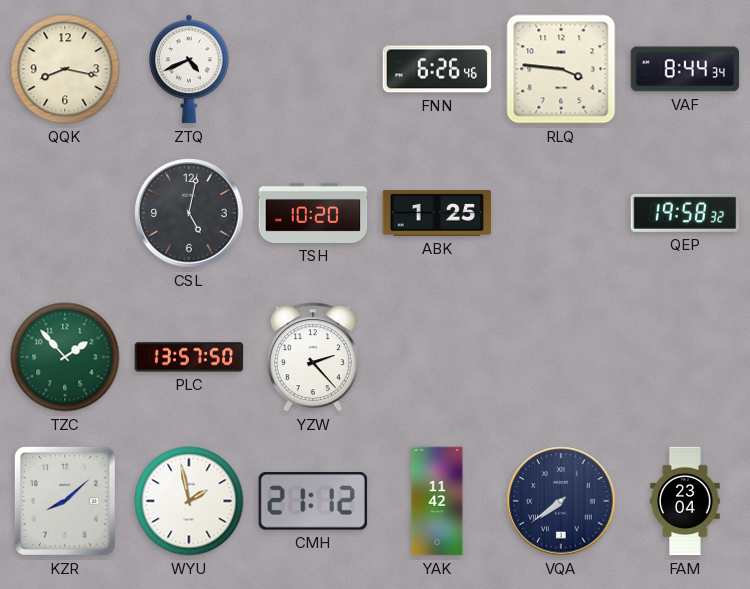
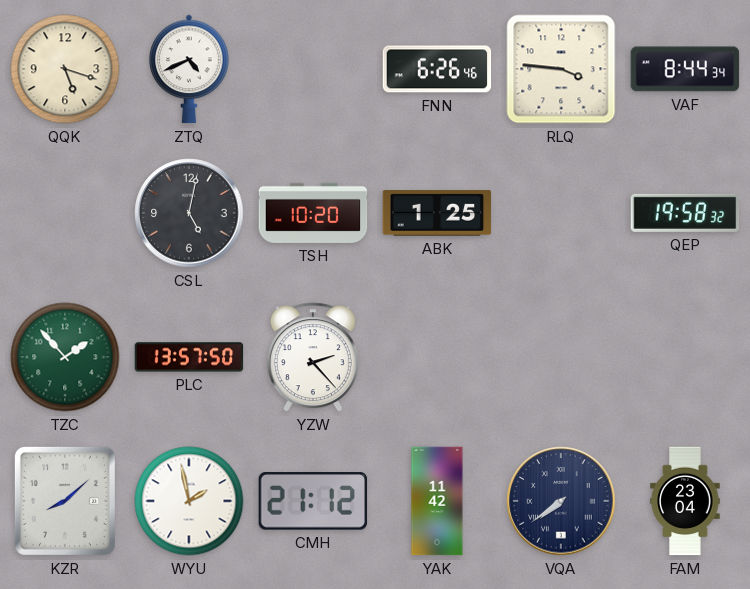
QQK: 8:17 -> 5:18
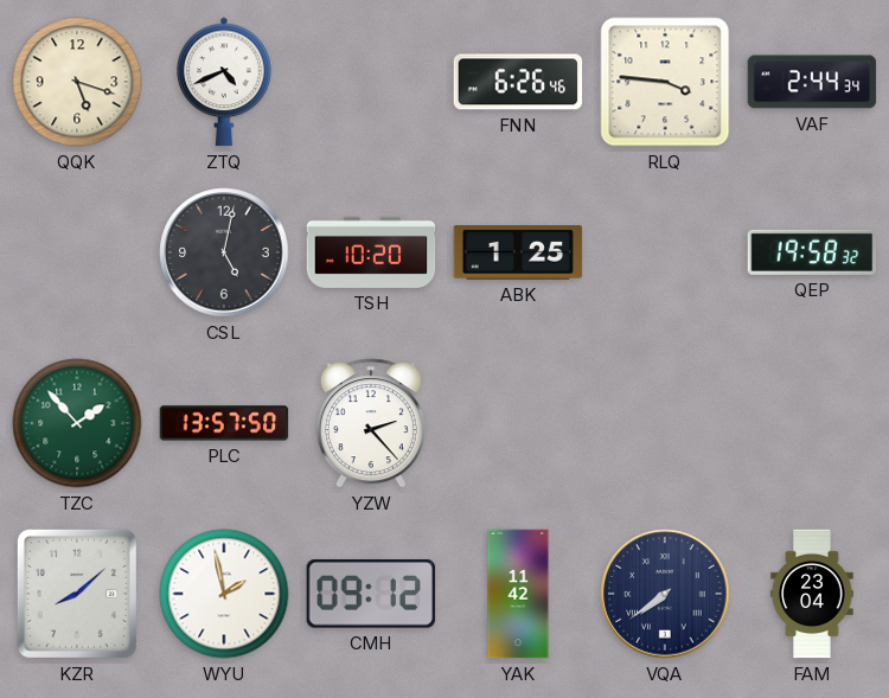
VAF: 8:44 -> 2:44
CMH: 21:12 -> 09:12
